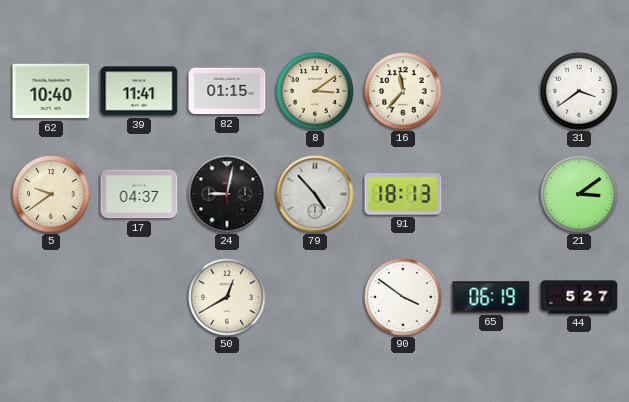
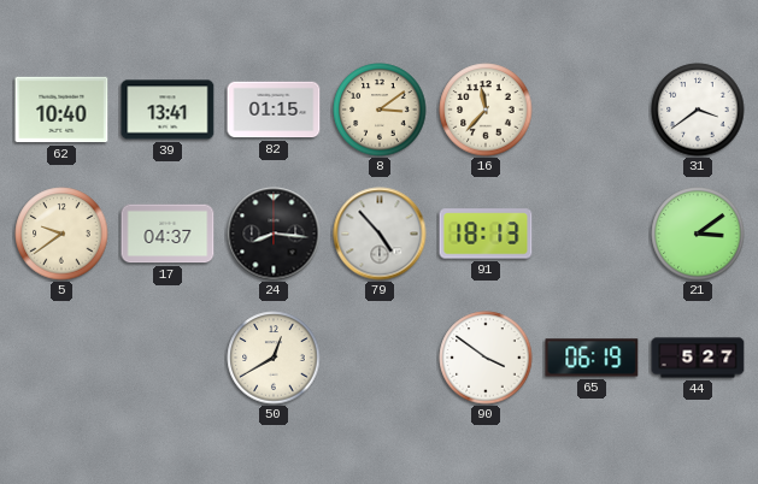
39: 11:41 -> 13:41
24: 9:02 -> 8:16
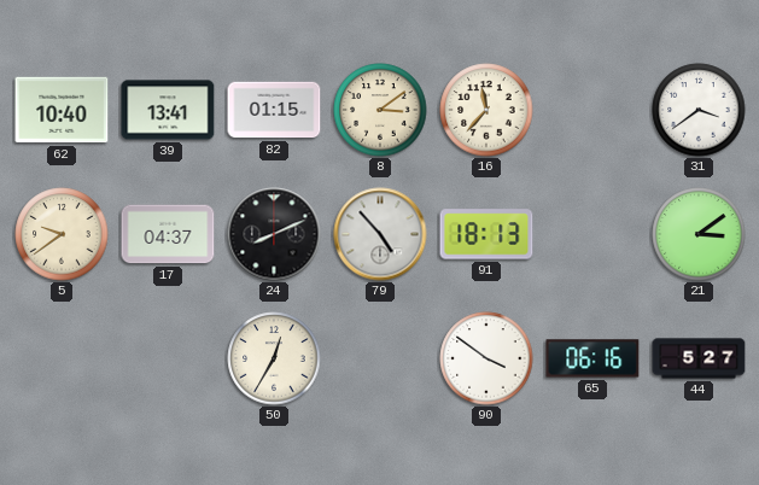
24: 8:16 -> 8:11
50: 12:40 -> 12:35
65: 06:19 -> 06:16
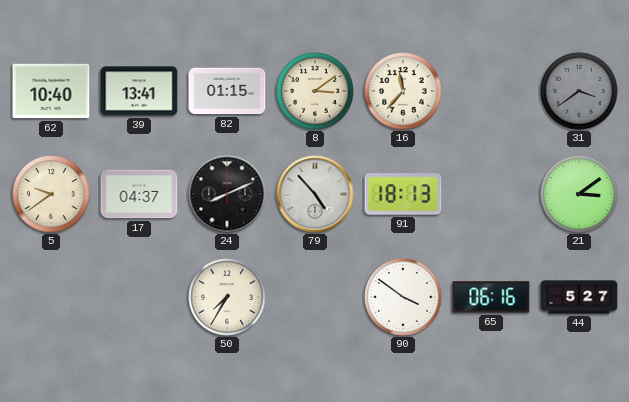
31 dial: white -> grey
50: 12:35 -> 7:35
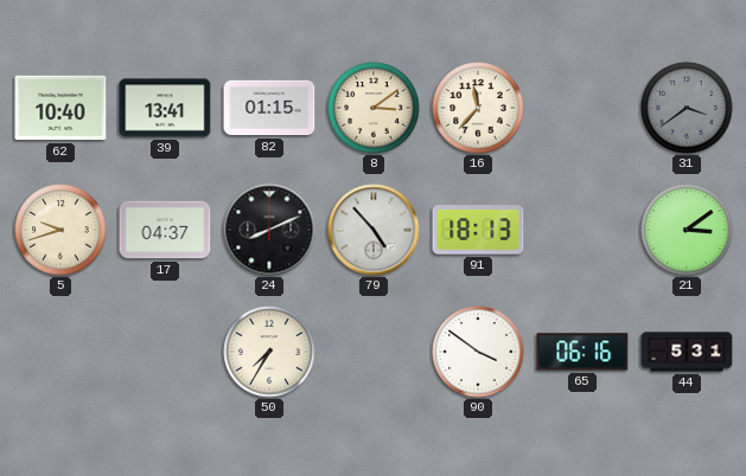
5: 9:39 -> 9:42
44: 5:27 -> 5:31
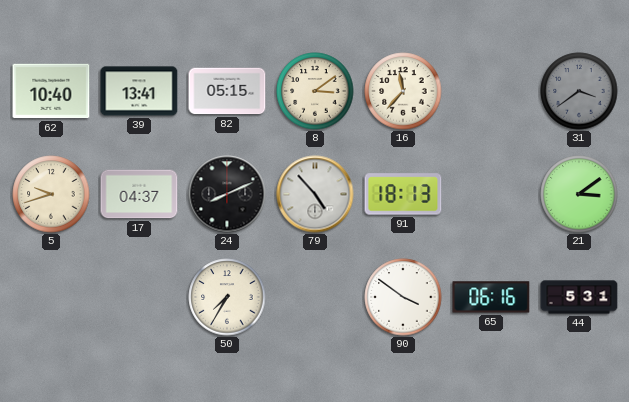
82: 01:15 -> 05:15
